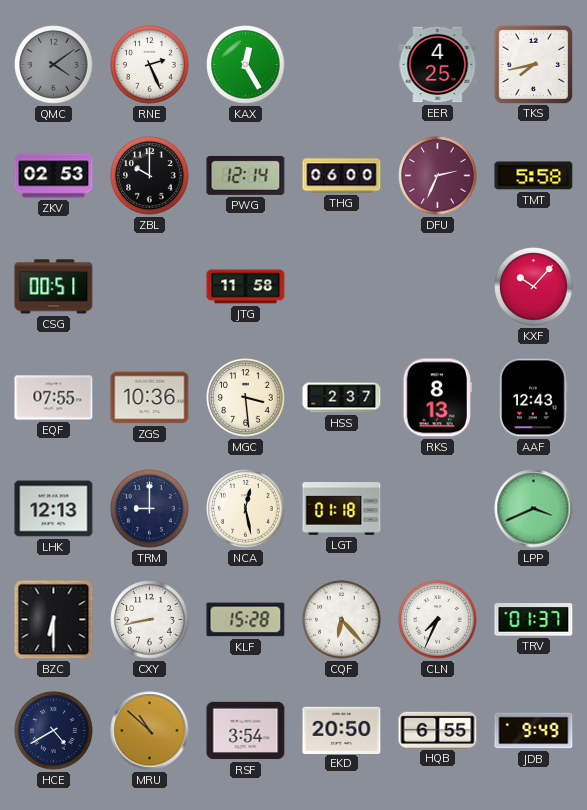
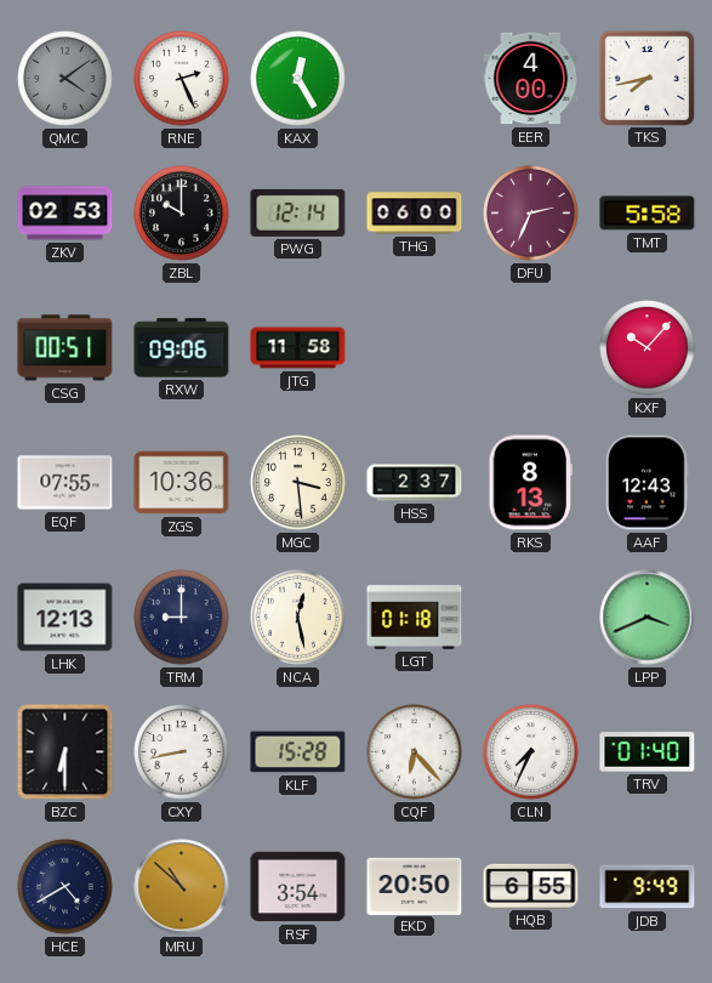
EER: 4:25 -> 4:00
RXW: none -> 09:06
TRV: 01:37 -> 01:40
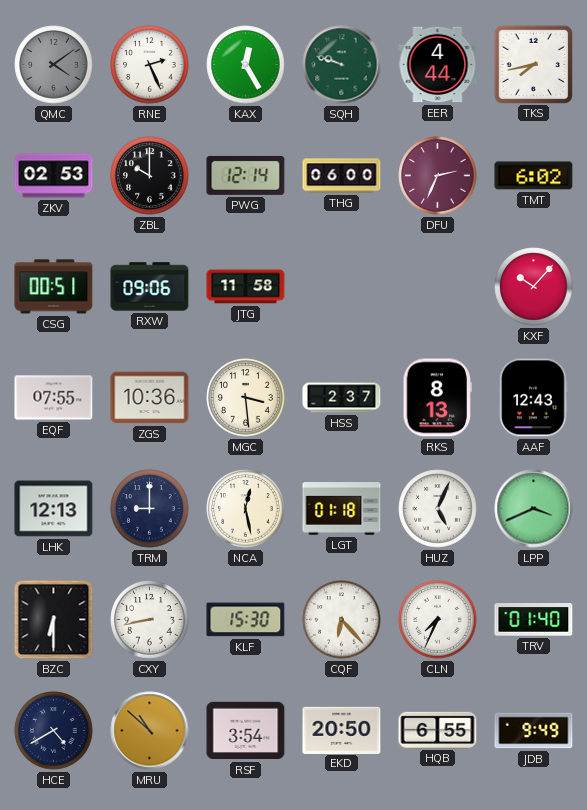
SQH: none -> 9:48
EER: 4:00 -> 4:44
TMT: 5:58 -> 6:02
HUZ: none -> 5:04
KLF: 15:28 -> 15:30
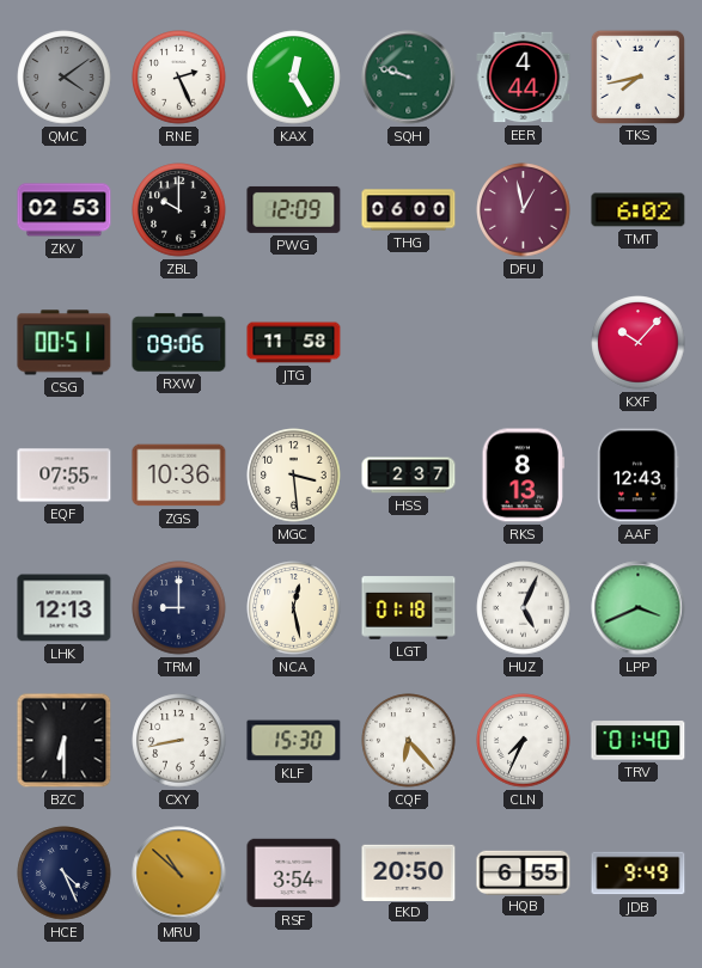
PWG: 12:14 -> 12:09
DFU: 2:34 -> 12:58
HCE: 4:40 -> 4:26
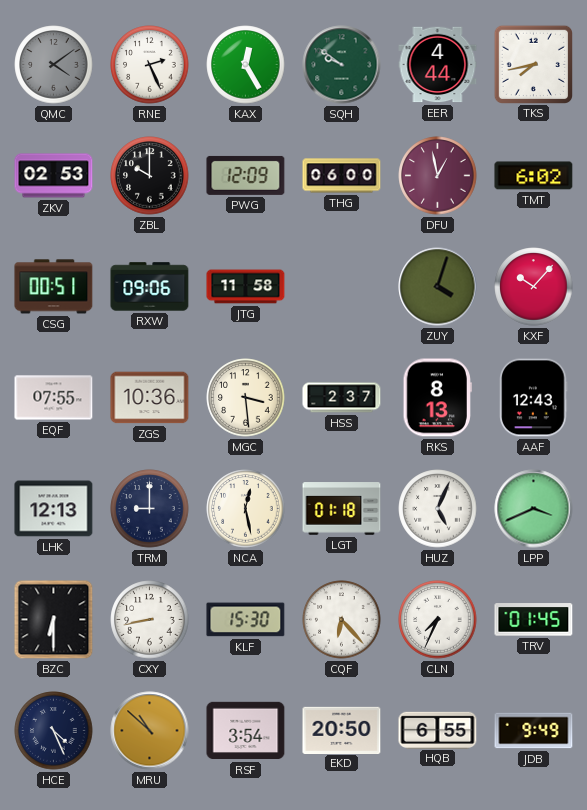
SQH: 9:48 -> 9:51
ZUY: none -> 4:03
TRV: 01:40 -> 01:45
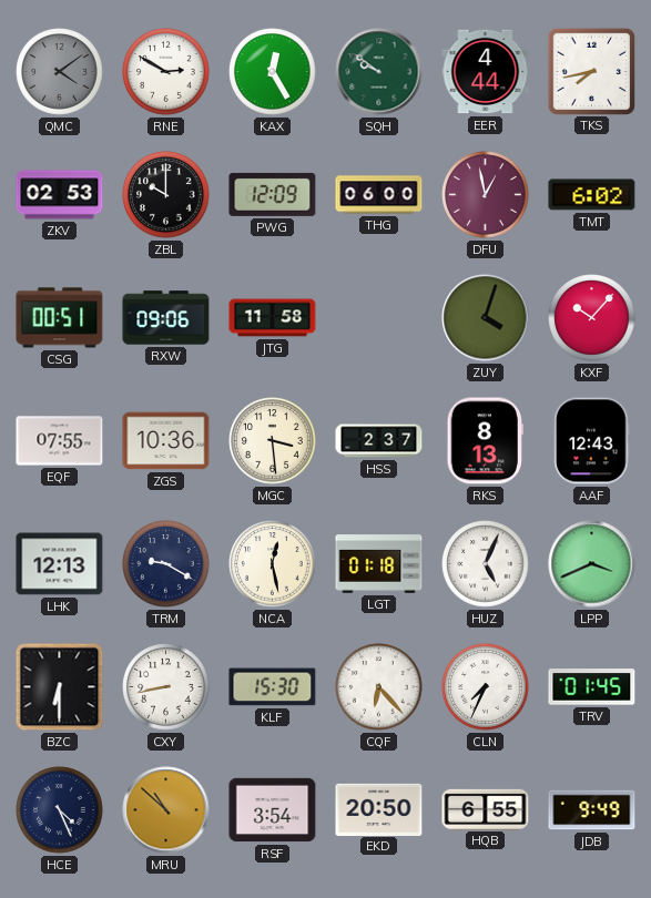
RNE: 2:26 -> 2:50
TRM: 9:00 -> 9:20
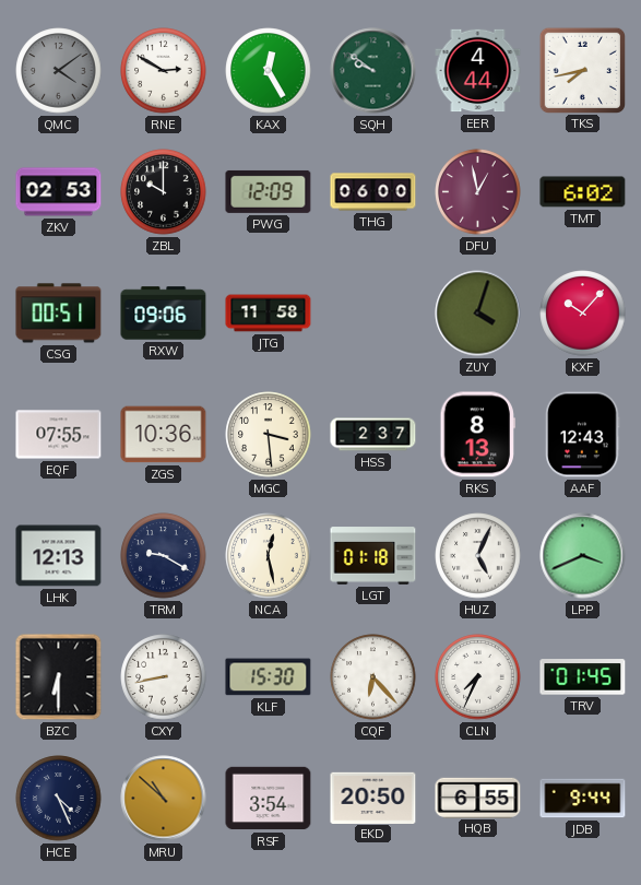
JDB: 9:49 -> 9:44
